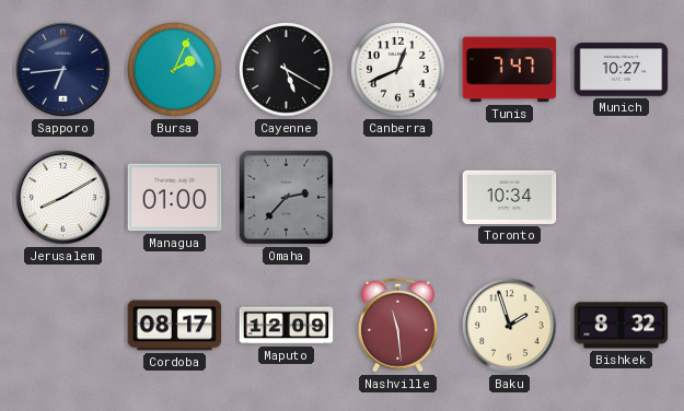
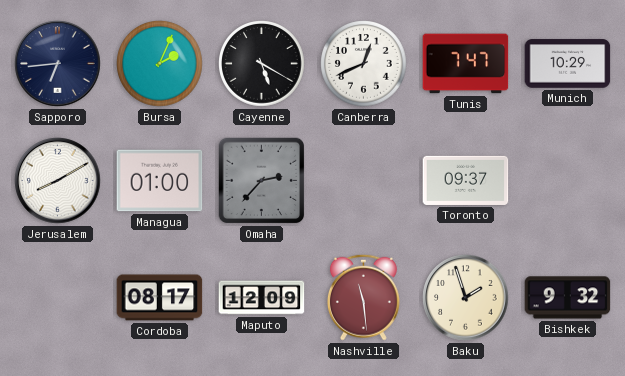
Munich: 10:27 -> 10:29
Toronto: 10:34 -> 09:37
Bishkek: 8:32 -> 9:32
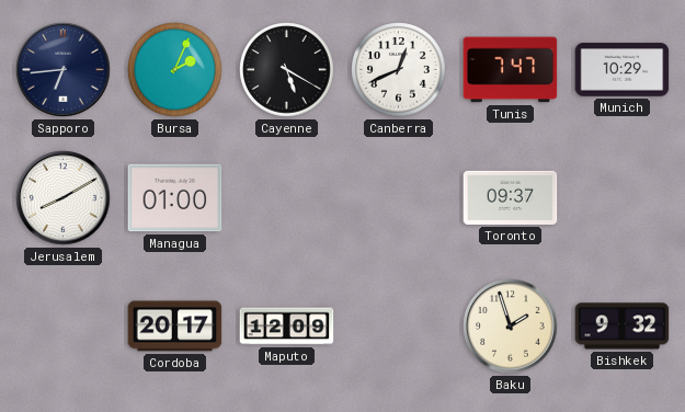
Omaha: 2:37 -> none
Cordoba: 08:17 -> 20:17
Nashville: 11:29 -> none
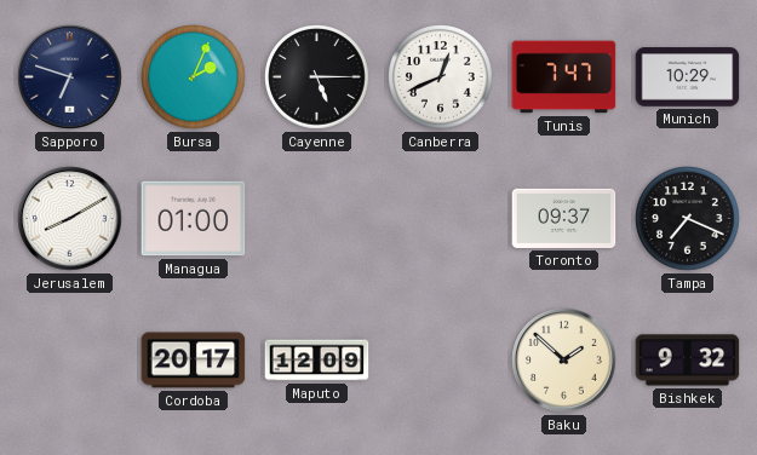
Sapporo: 6:44 -> 6:48
Cayenne: 5:20 -> 5:15
Tampa: none -> 7:19
Baku: 1:57 -> 1:52
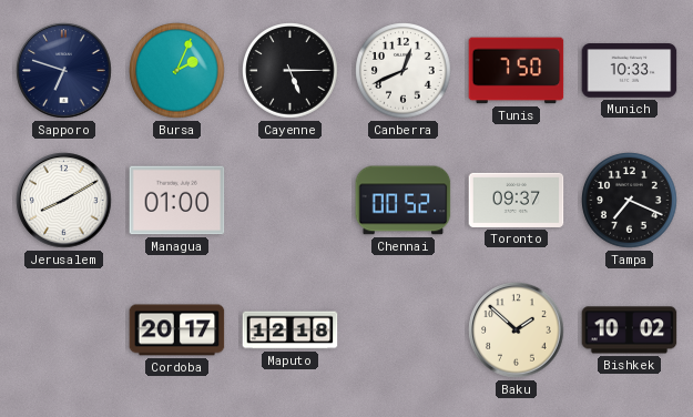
Tunis: 7:47 -> 7:50
Munich: 10:29 -> 10:33
Chennai: none -> 00:52
Maputo: 12:09 -> 12:18
Bishkek: 9:32 -> 10:02
